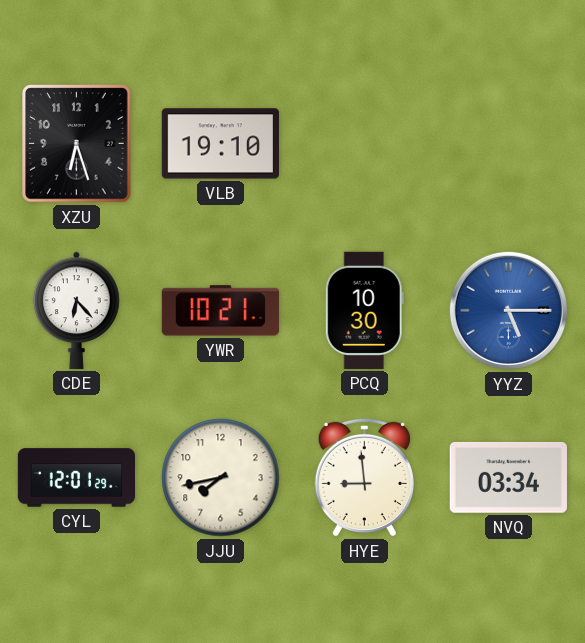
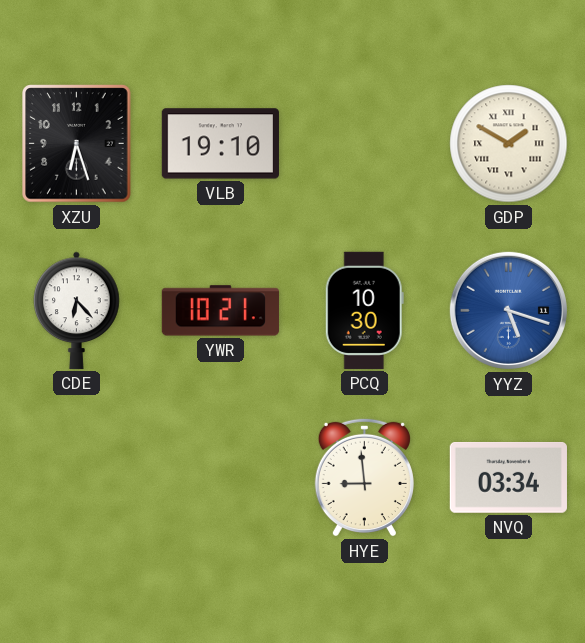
GDP: none -> 1:50
YYZ: 5:15 -> 5:18
CYL: 12:01 -> none
JJU: 7:43 -> none
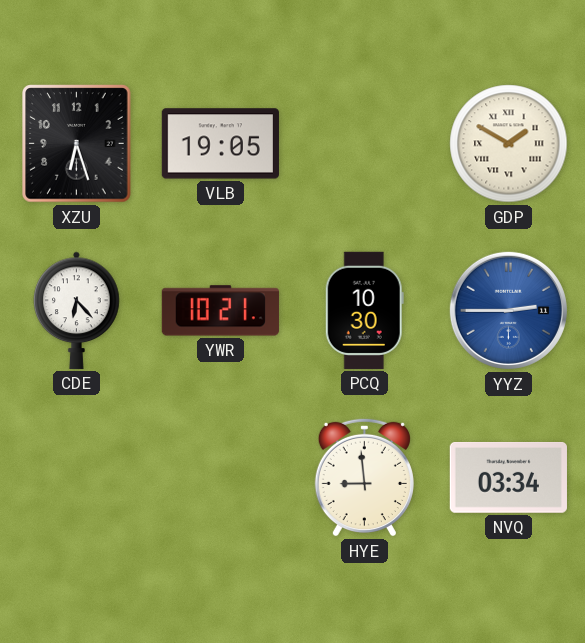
VLB: 19:10 -> 19:05
YYZ: 5:18 -> 2:45
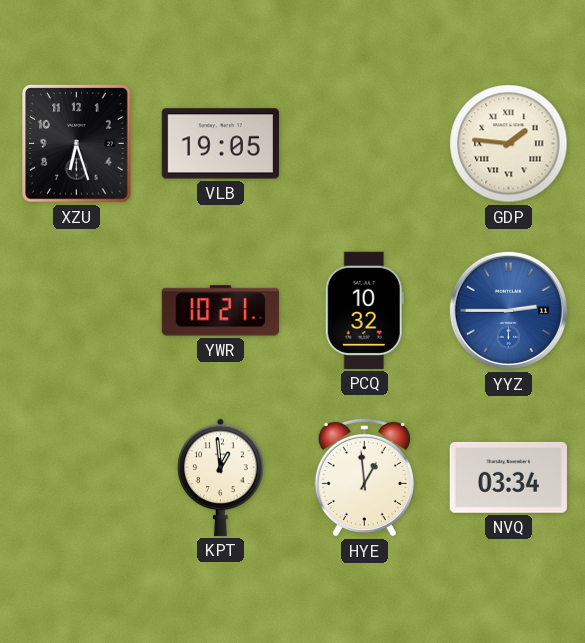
GDP: 1:50 -> 1:46
CDE: 6:23 -> none
PCQ: 10:30 -> 10:32
KPT: none -> 12:59
HYE: 8:59 -> 12:59
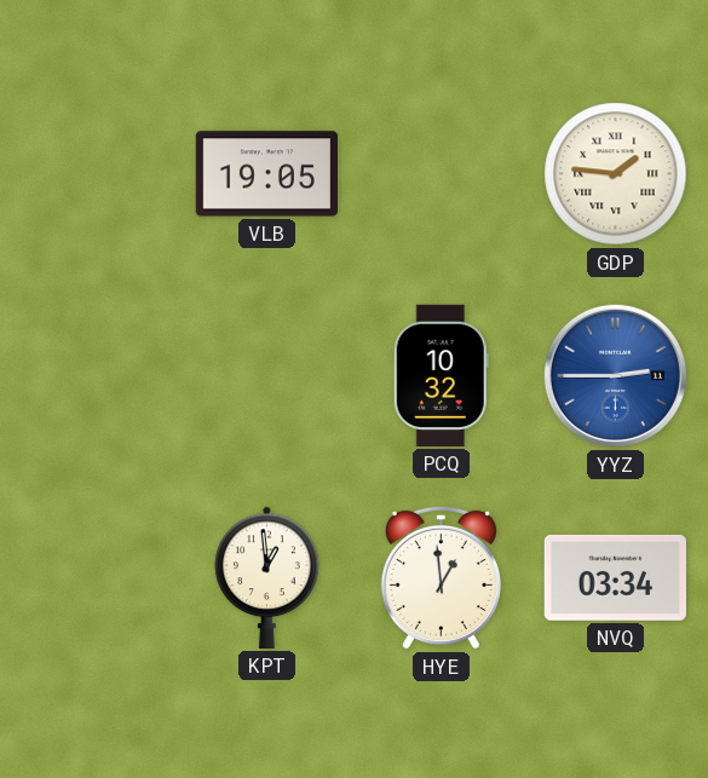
XZU: 6:27 -> none
YWR: 10:21 -> none
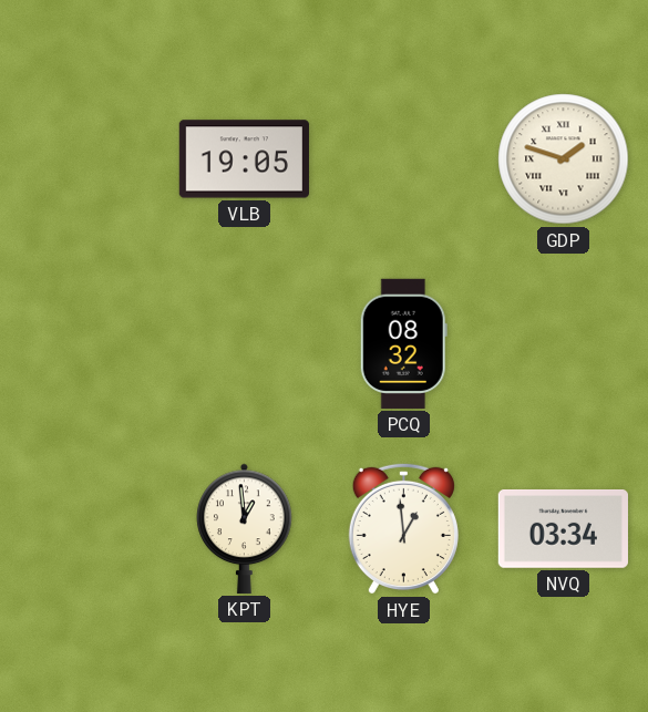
GDP: 1:46 -> 1:48
PCQ: 10:32 -> 08:32
YYZ: 2:45 -> none
